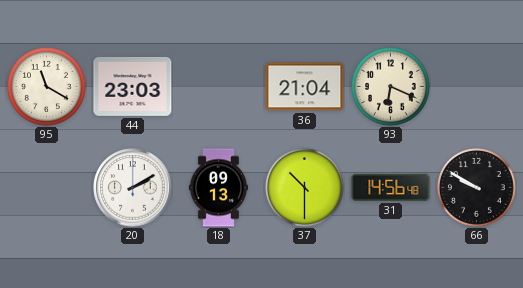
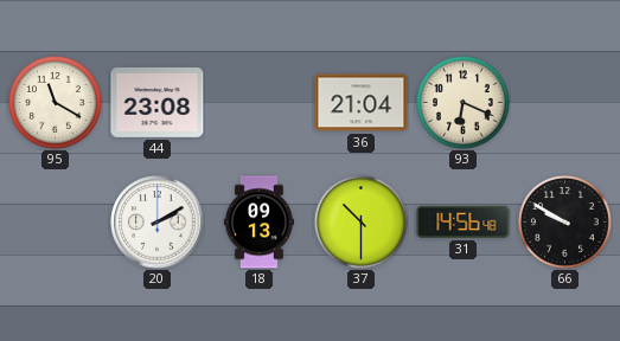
44: 23:03 -> 23:08
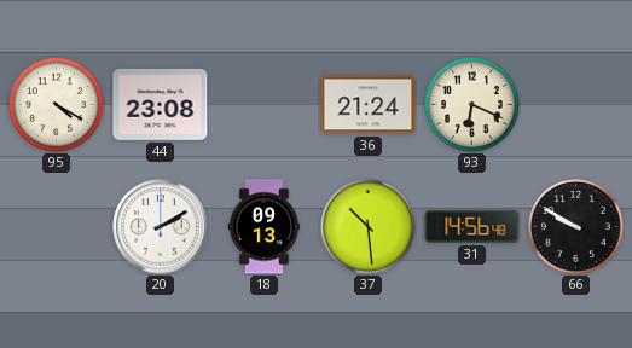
95: 11:20 -> 4:20
36: 21:04 -> 21:24
37: 10:30 -> 10:29
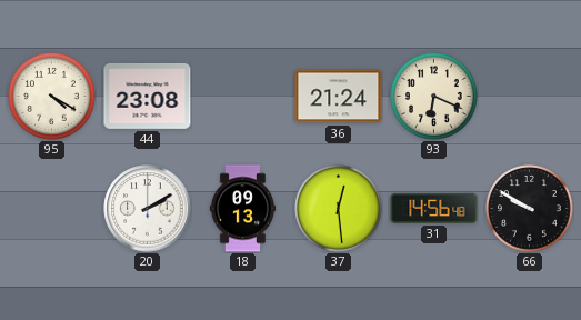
37: 10:29 -> 12:29
